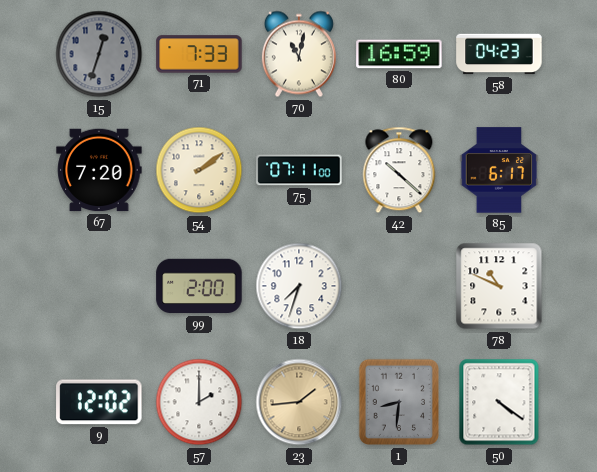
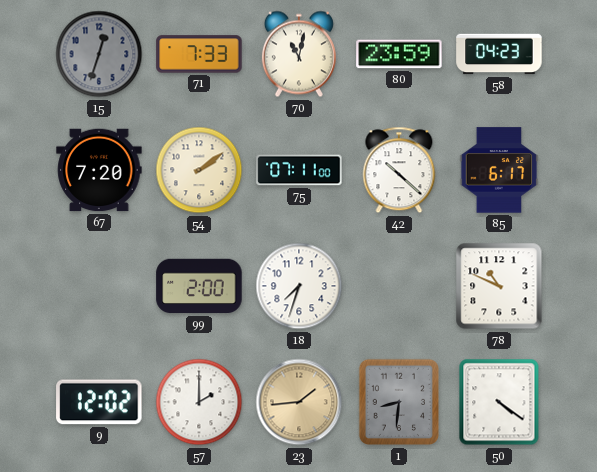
80: 16:59 -> 23:59
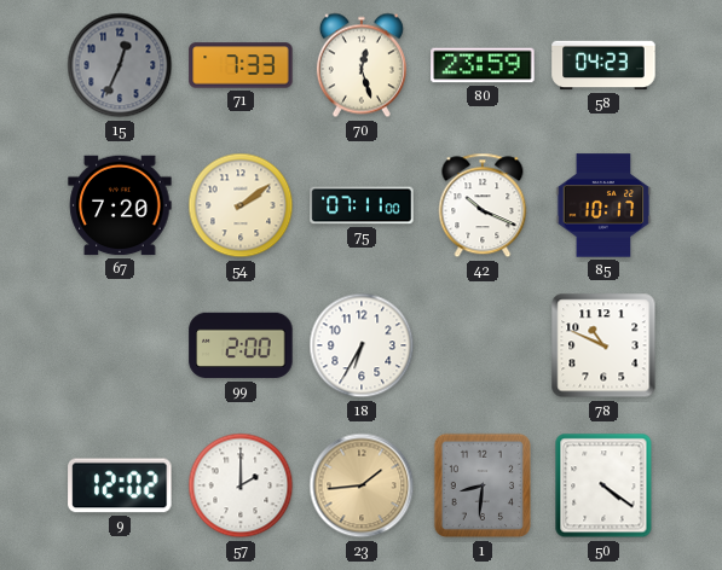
15: 12:33 -> 12:34
70: 11:02 -> 12:27
42: 10:22 -> 10:19
85: 6:17 -> 10:17
18: 7:33 -> 6:35
